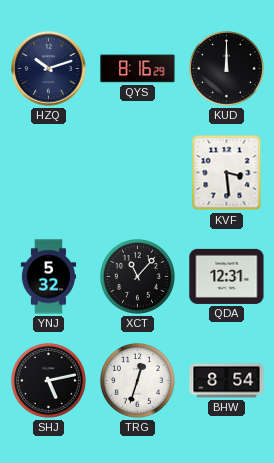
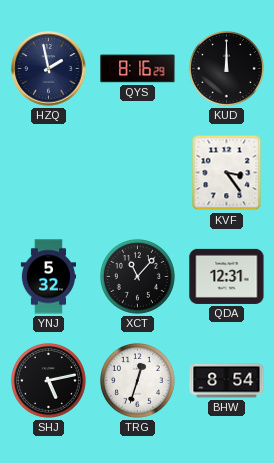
HZQ: 10:12 -> 1:58
KVF: 3:29 -> 3:24
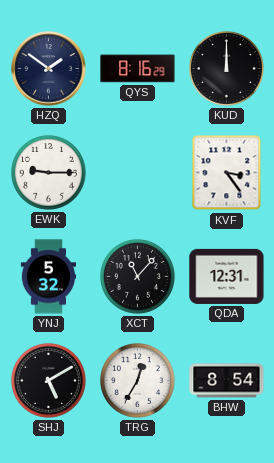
HZQ: 1:58 -> 1:51
EWK: none -> 9:15
SHJ: 5:13 -> 5:10
TRG: 12:33 -> 12:35
